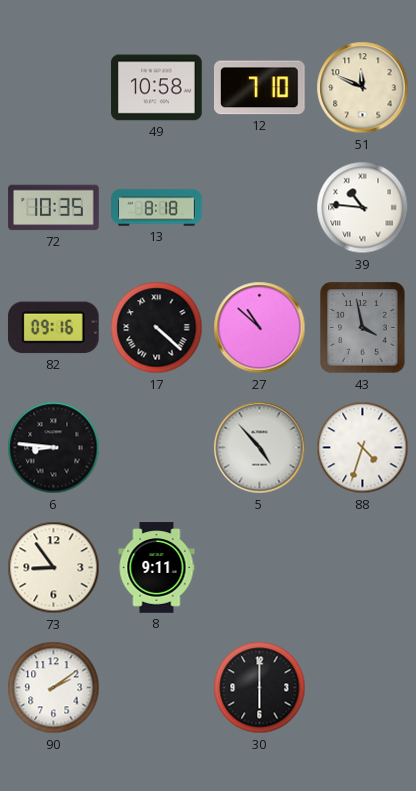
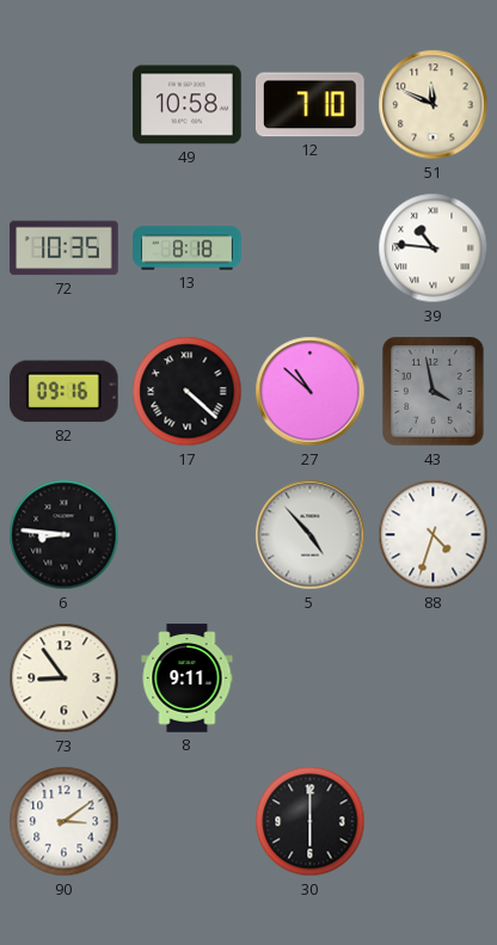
90: 2:09 -> 3:09
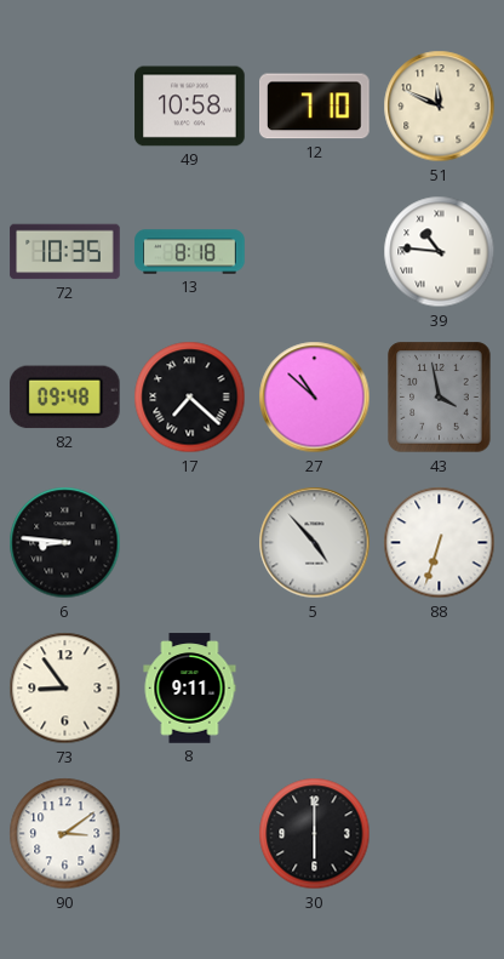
82: 09:16 -> 09:48
17: 4:22 -> 7:22
88: 4:33 -> 6:33
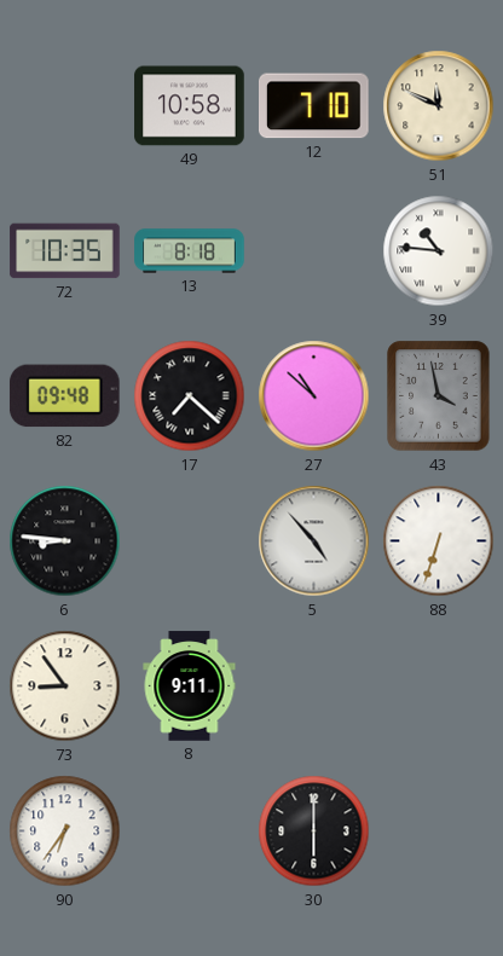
90: 3:09 -> 6:36
